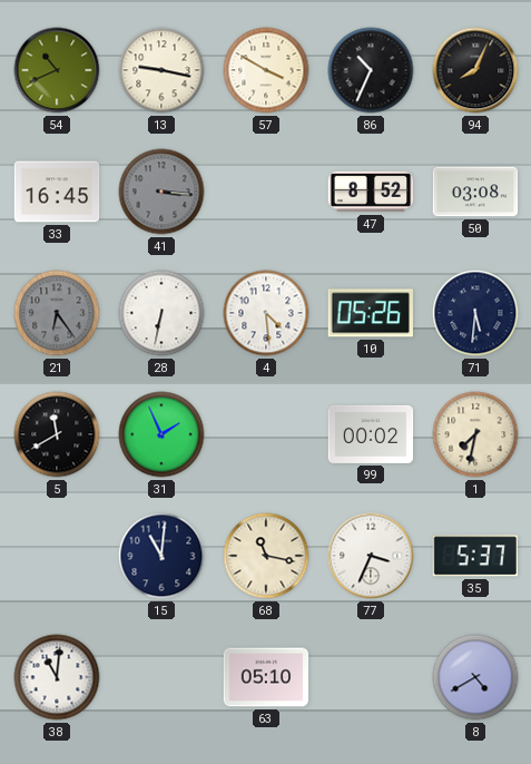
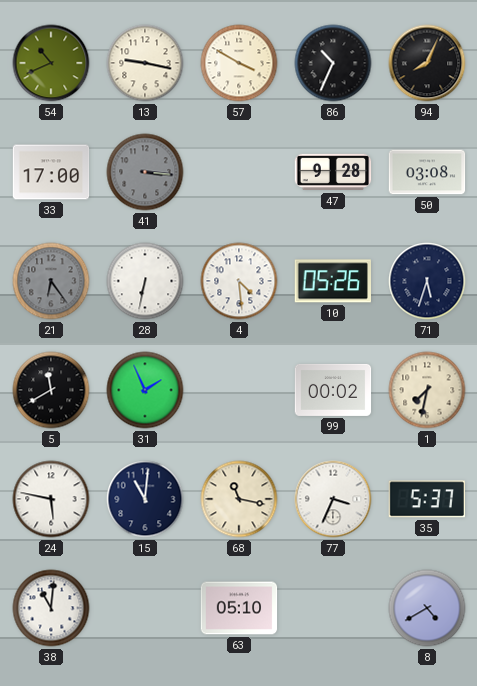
33: 16:45 -> 17:00
47: 8:52 -> 9:28
71: 5:31 -> 5:33
24: none -> 5:47
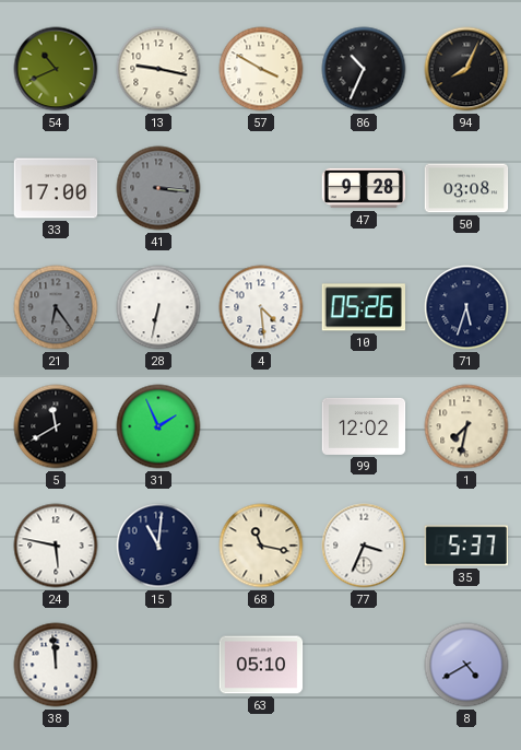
99: 00:02 -> 12:02
38: 11:01 -> 11:59
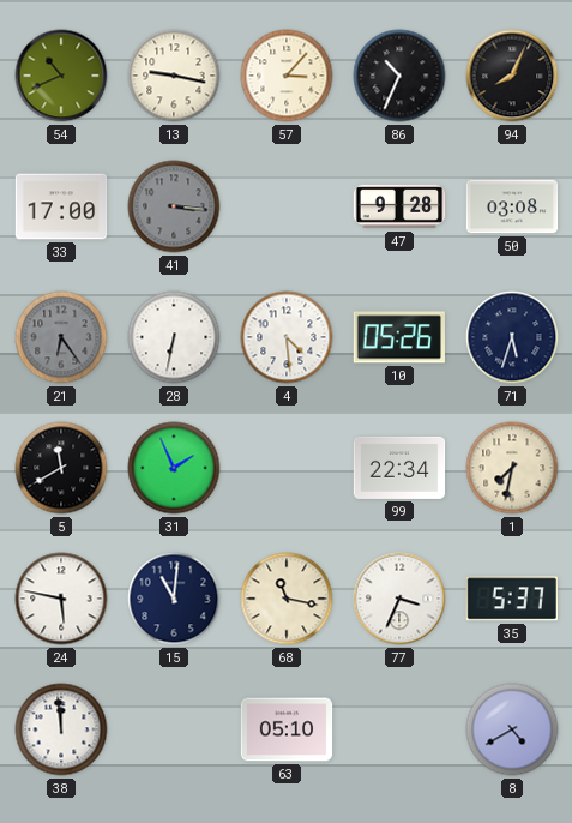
57: 3:50 -> 3:07
99: 12:02 -> 22:34
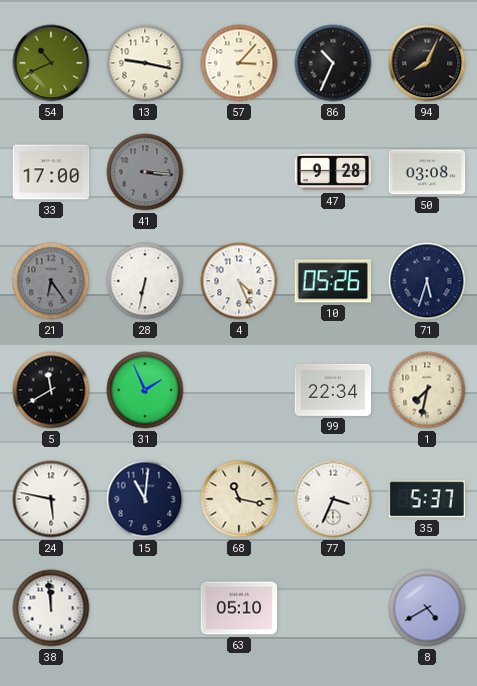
4: 4:29 -> 4:26
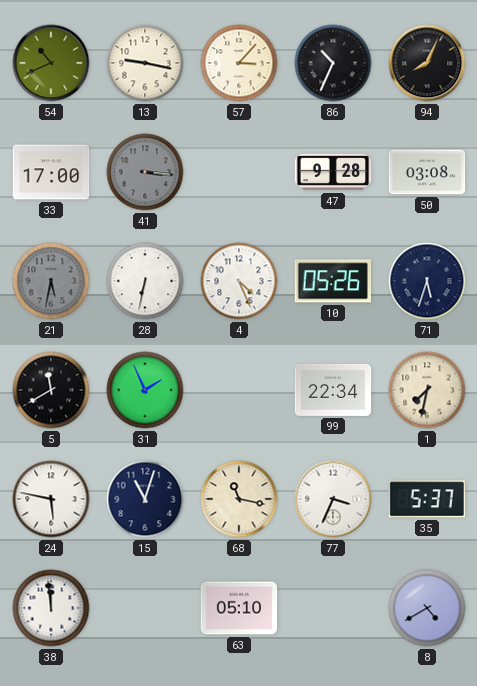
21: 6:24 -> 5:32
15: 11:01 -> 11:03
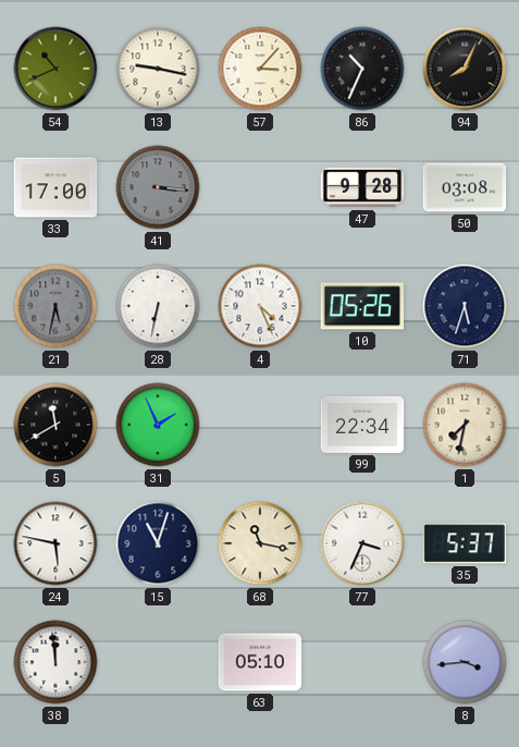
8: 4:40 -> 3:44
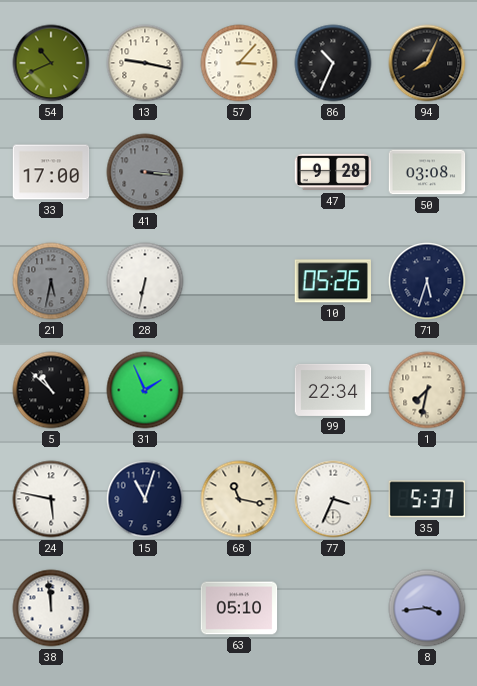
4: 4:26 -> none
5: 11:40 -> 10:52
